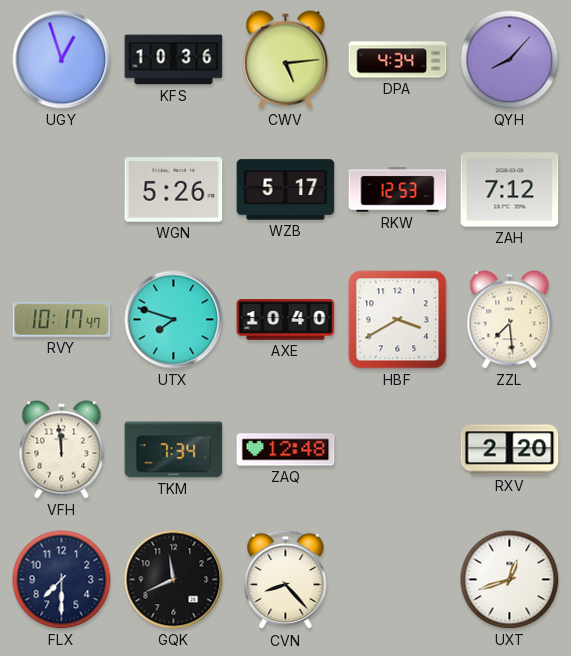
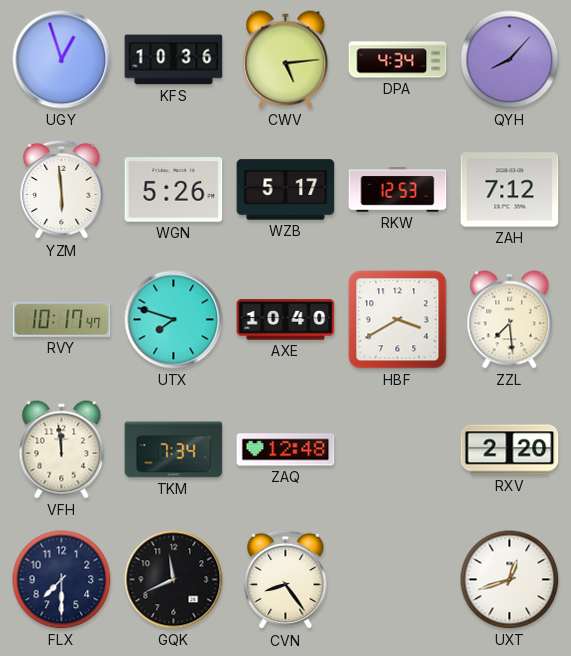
YZM: none -> 5:59
CVN: 8:23 -> 8:24
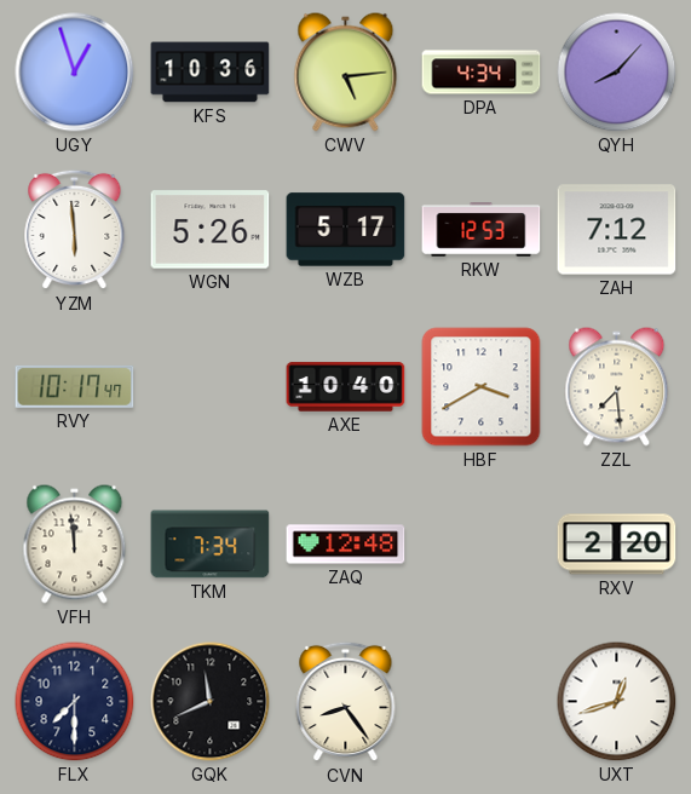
UTX: 7:48 -> none
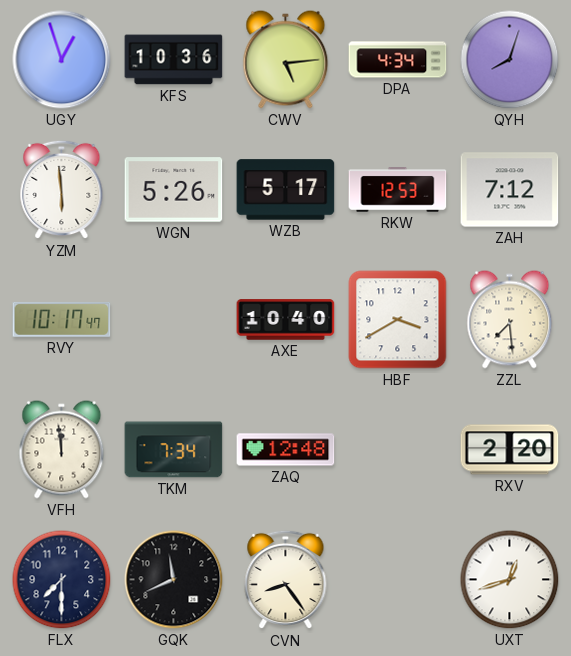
QYH: 8:07 -> 8:03
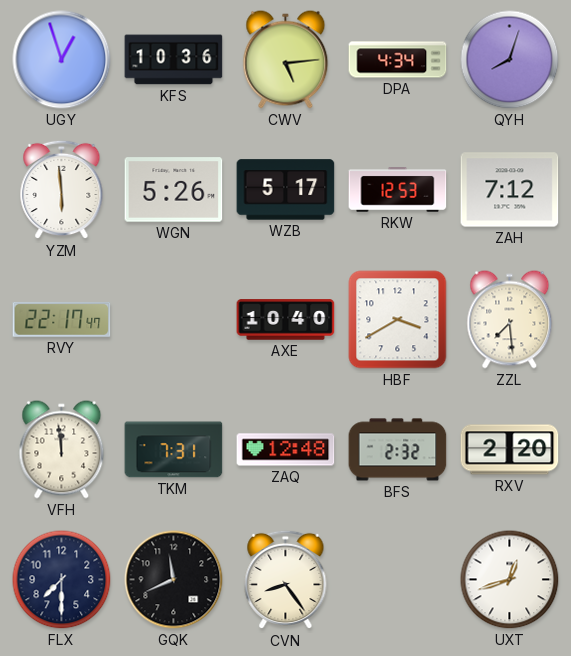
RVY: 10:17 -> 22:17
TKM: 7:34 -> 7:31
BFS: none -> 2:32
